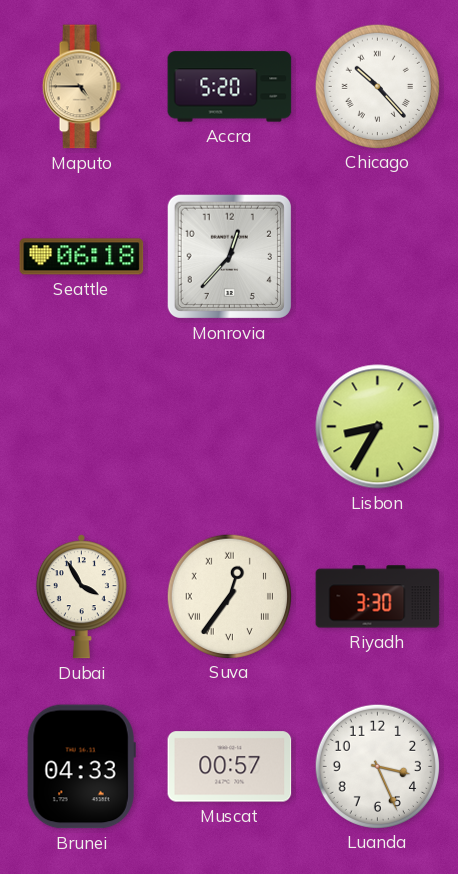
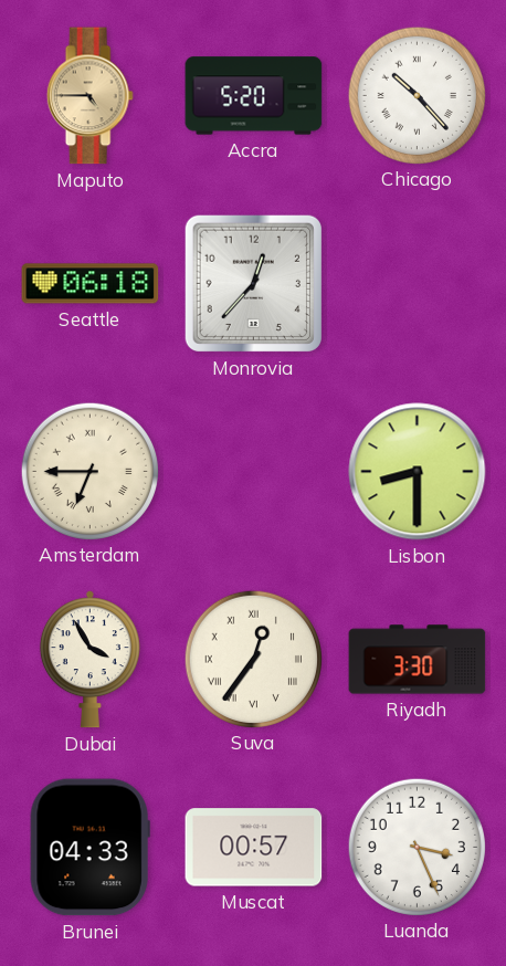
Amsterdam: none -> 6:45
Lisbon: 8:35 -> 8:30
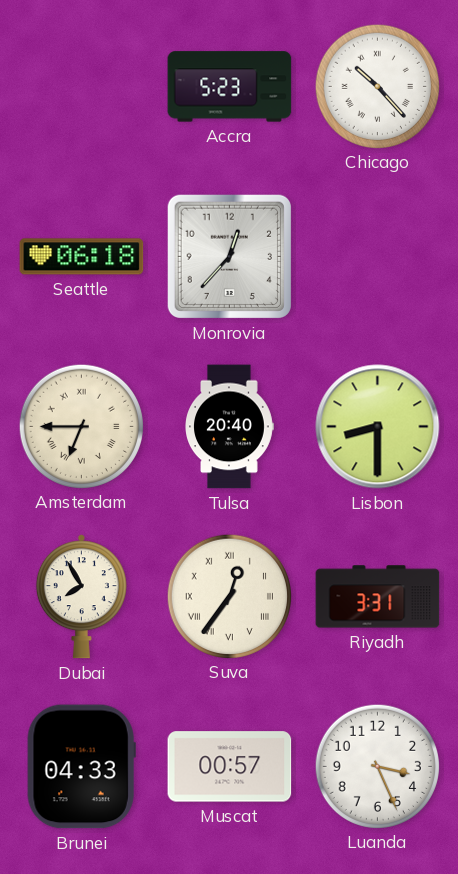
Maputo: 4:45 -> none
Accra: 5:20 -> 5:23
Tulsa: none -> 20:40
Dubai: 3:55 -> 7:55
Riyadh: 3:30 -> 3:31
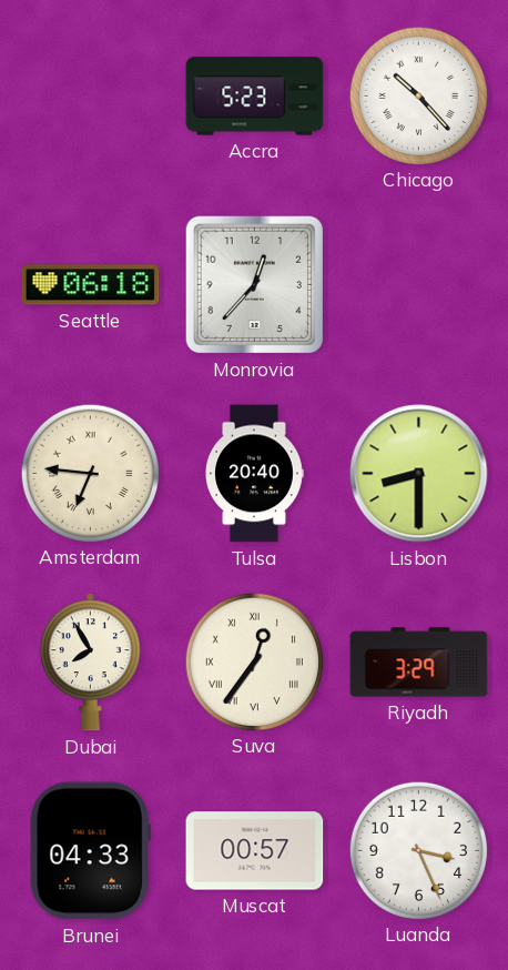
Amsterdam: 6:45 -> 6:46
Riyadh: 3:31 -> 3:29
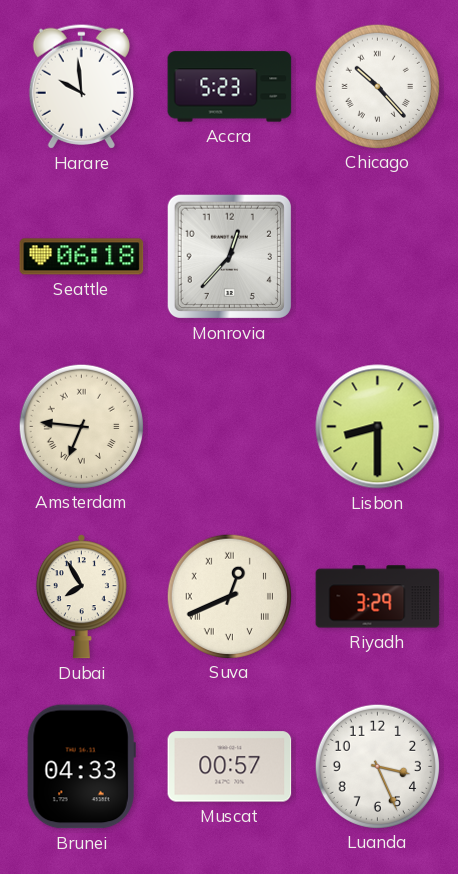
Harare: none -> 9:59
Tulsa: 20:40 -> none
Suva: 12:36 -> 12:41
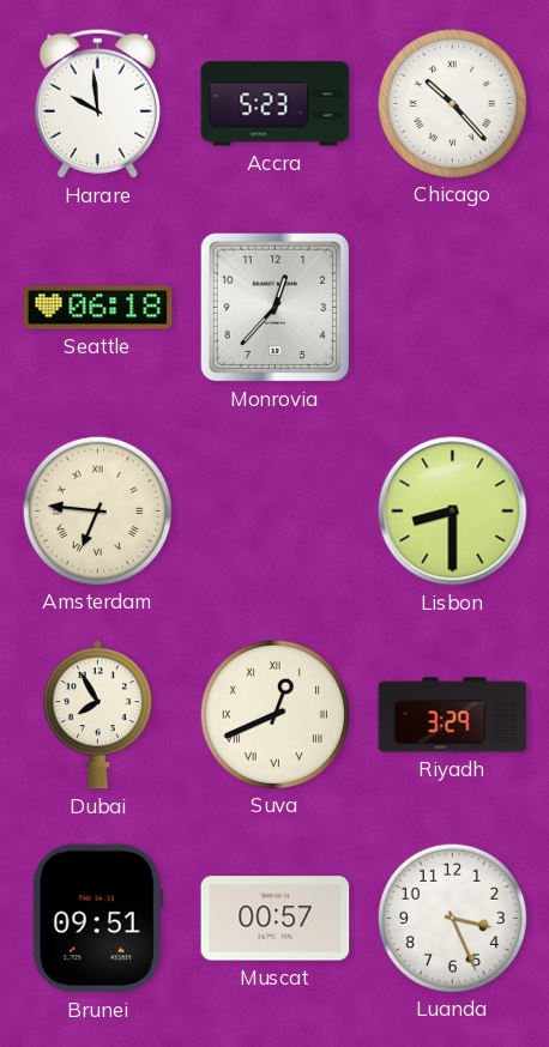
Brunei: 04:33 -> 09:51
